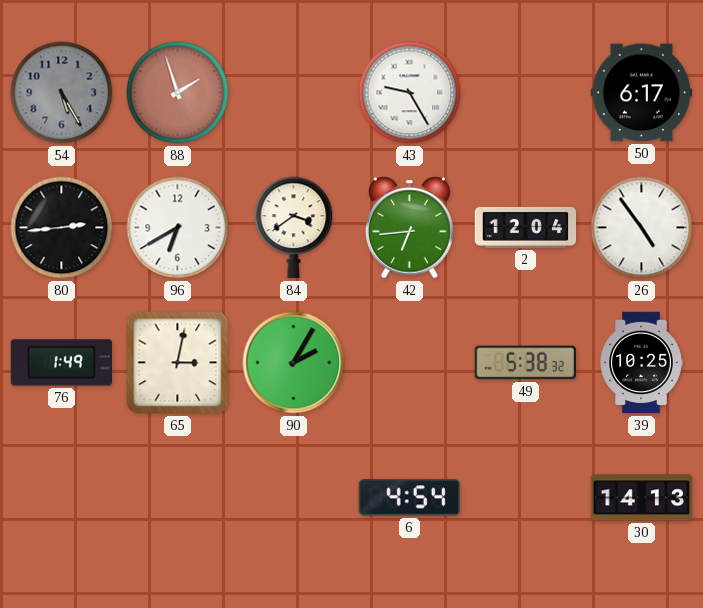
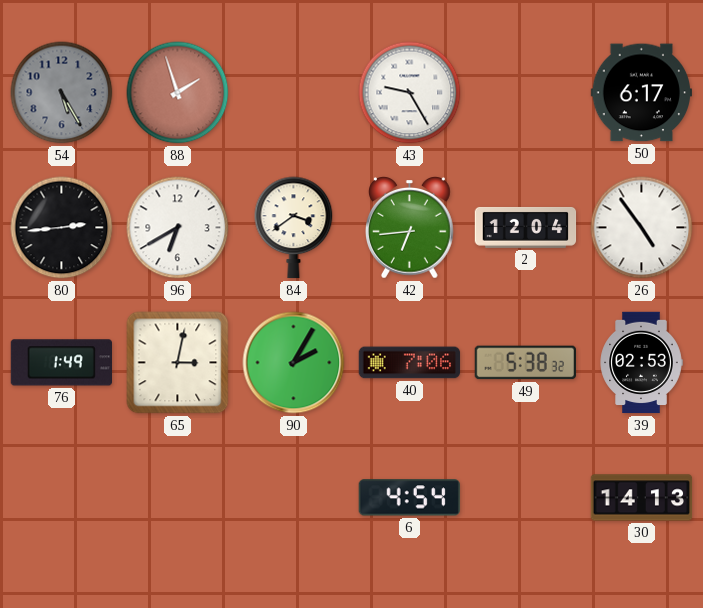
40: none -> 7:06
39: 10:25 -> 02:53
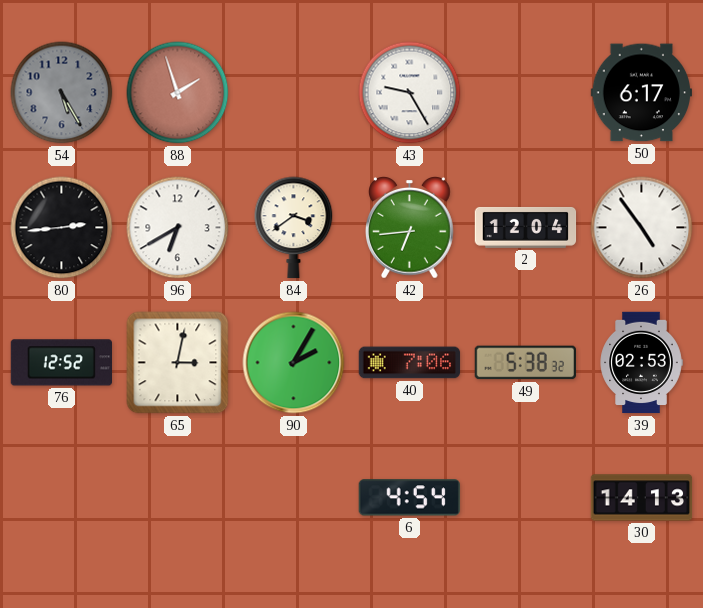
76: 1:49 -> 12:52
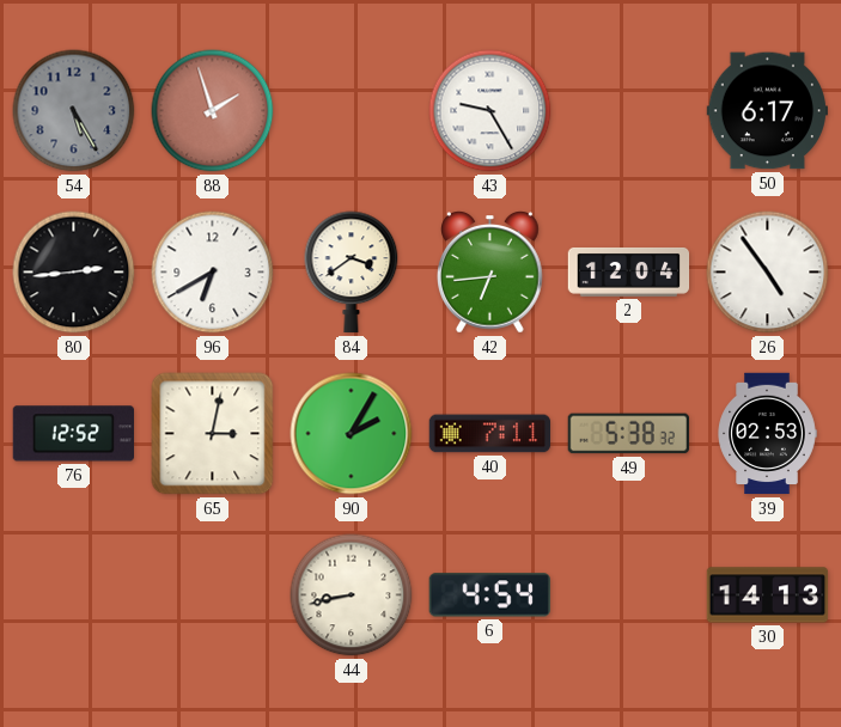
40: 7:06 -> 7:11
44: none -> 8:43
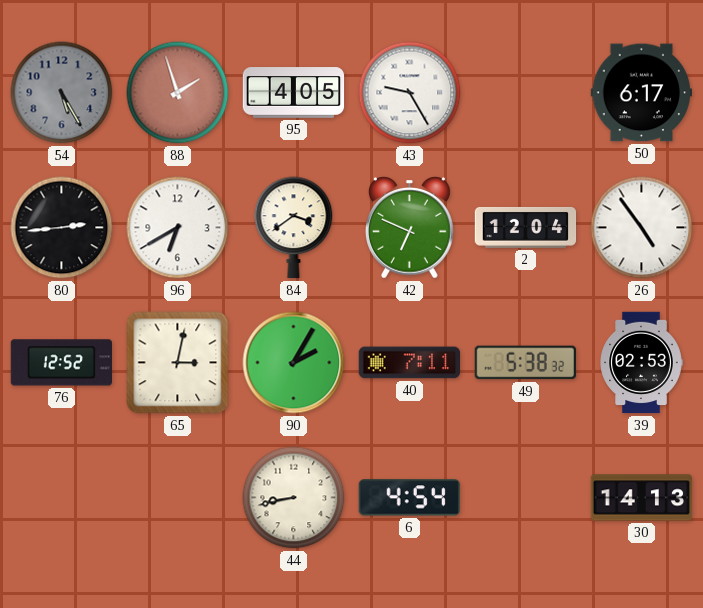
95: none -> 4:05
42: 6:44 -> 6:49
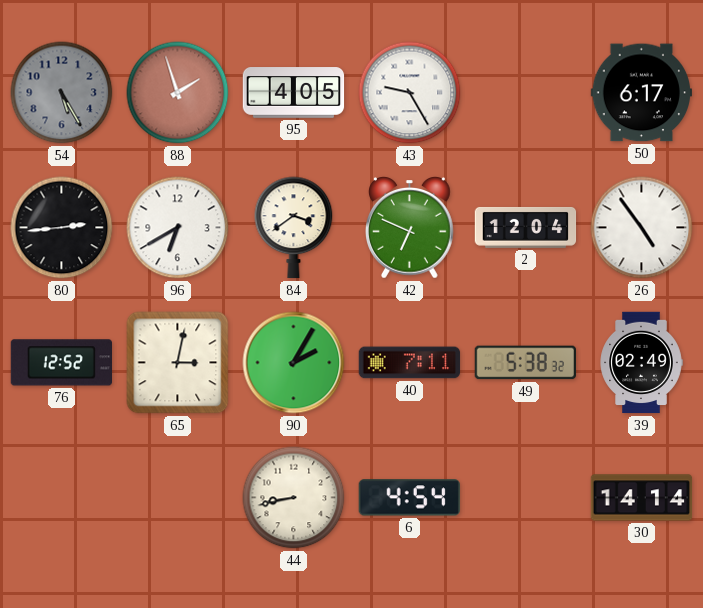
39: 02:53 -> 02:49
30: 14:13 -> 14:14
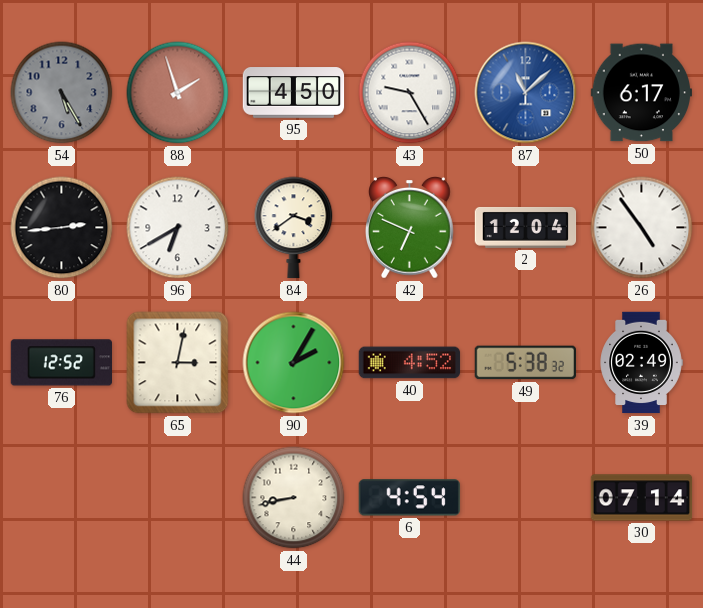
95: 4:05 -> 4:50
87: none -> 11:08
40: 7:11 -> 4:52
30: 14:14 -> 07:14
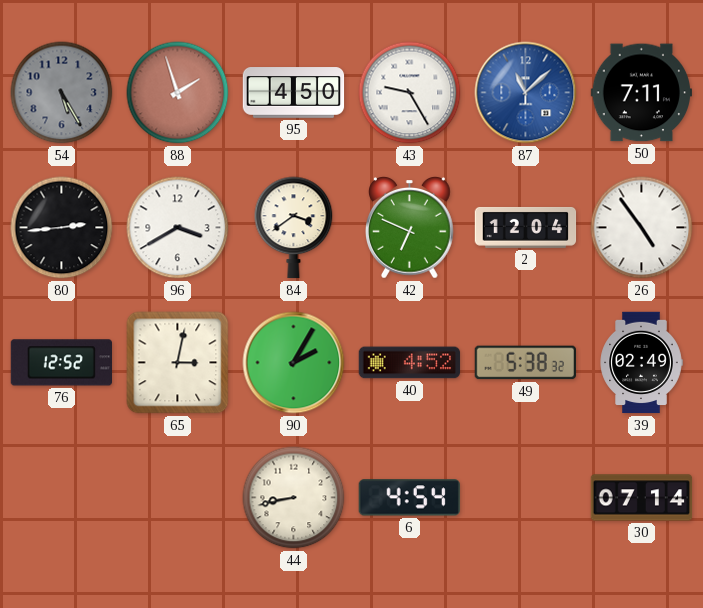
50: 6:17 -> 7:11
96: 6:40 -> 3:40
